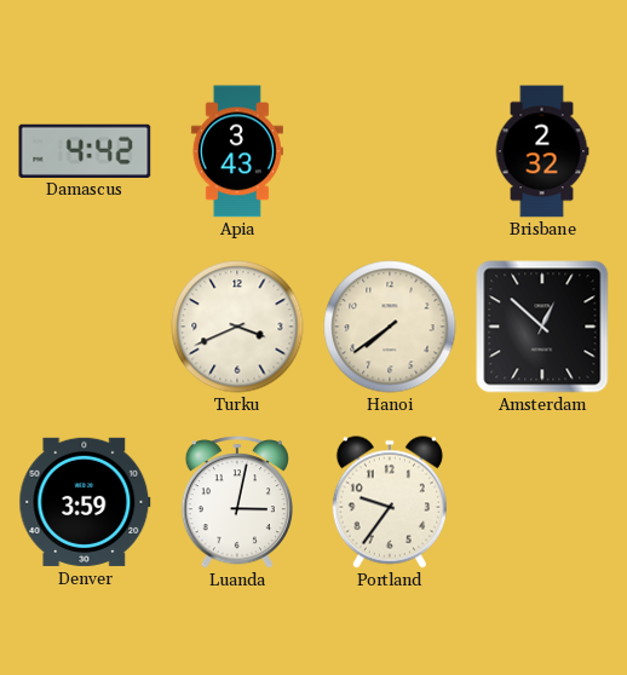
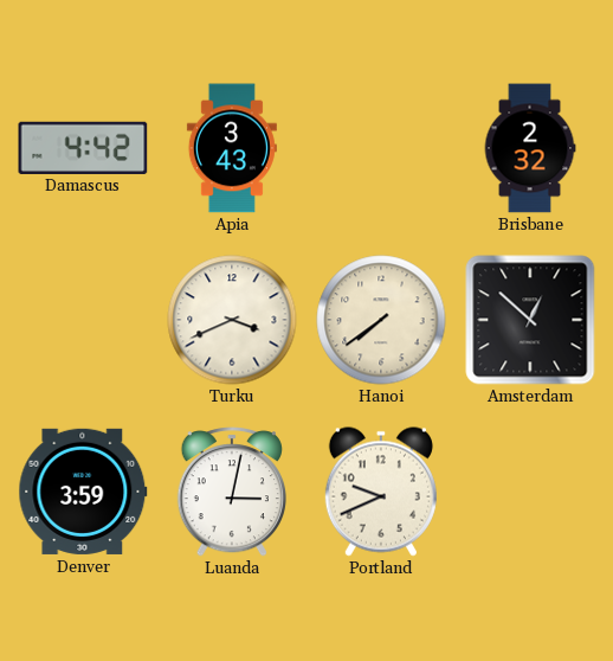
Portland: 9:36 -> 9:41
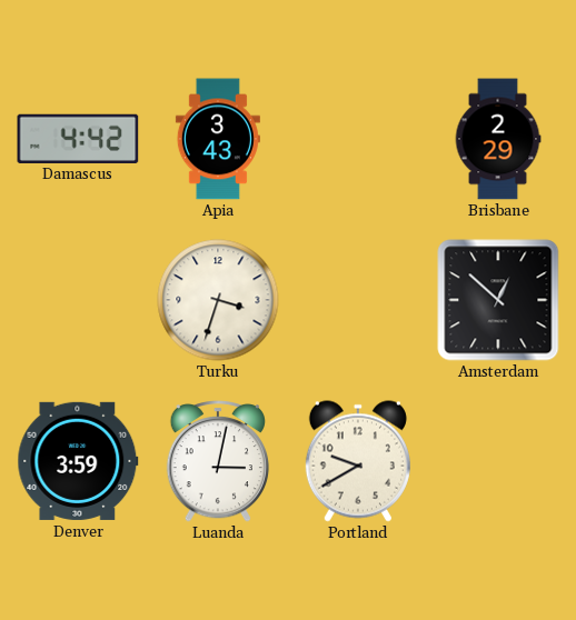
Brisbane: 2:32 -> 2:29
Turku: 3:41 -> 3:33
Hanoi: 7:39 -> none
Portland: 9:41 -> 9:40
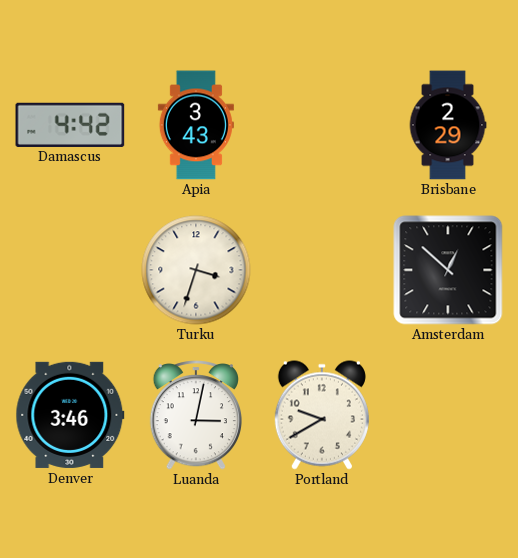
Denver: 3:59 -> 3:46
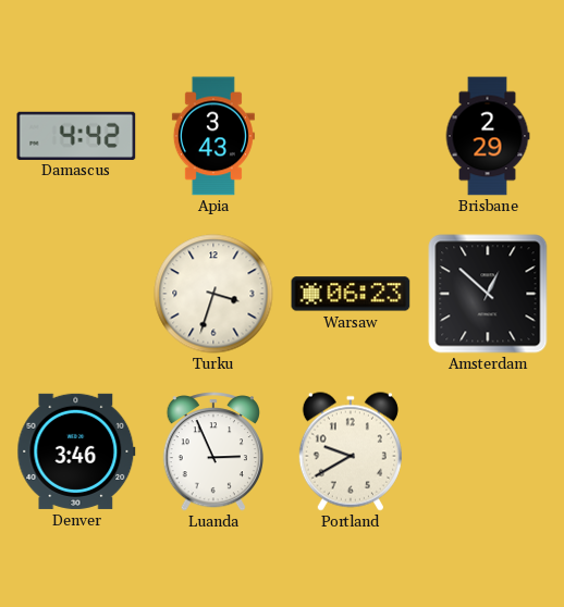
Warsaw: none -> 06:23
Luanda: 3:02 -> 2:56
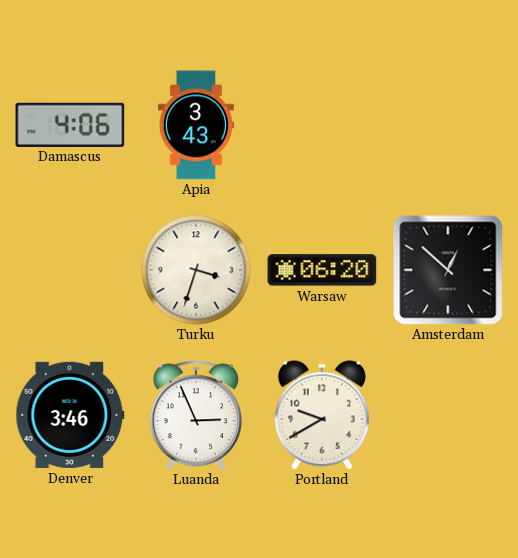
Damascus: 4:42 -> 4:06
Brisbane: 2:29 -> none
Warsaw: 06:23 -> 06:20
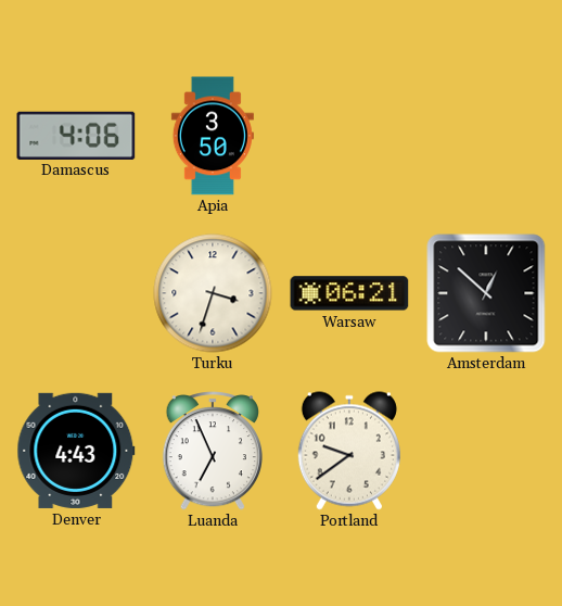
Apia: 3:43 -> 3:50
Warsaw: 06:20 -> 06:21
Denver: 3:46 -> 4:43
Luanda: 2:56 -> 6:56
Portland: 9:40 -> 9:39
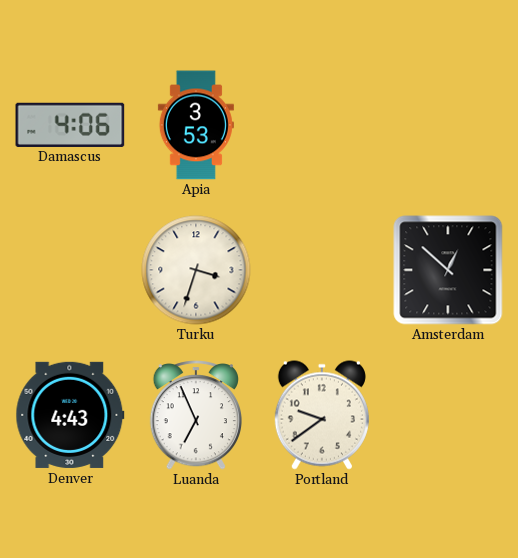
Apia: 3:50 -> 3:53
Warsaw: 06:21 -> none
